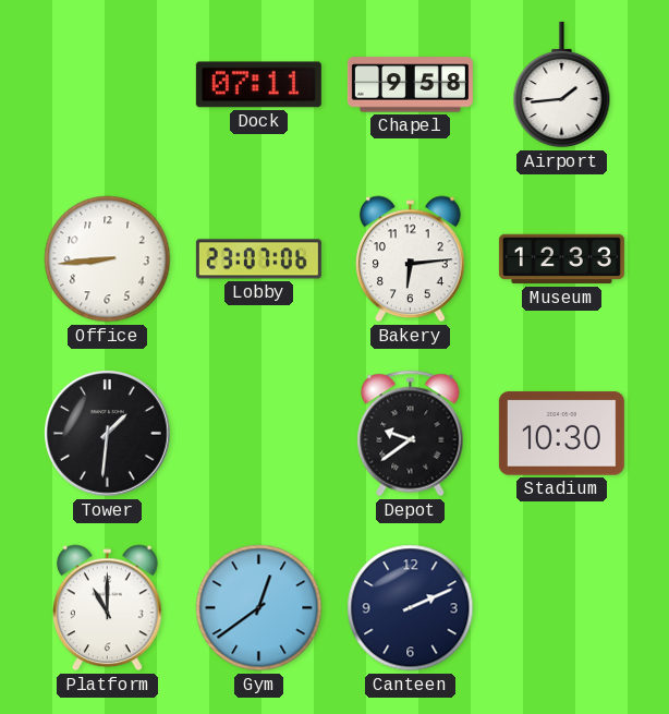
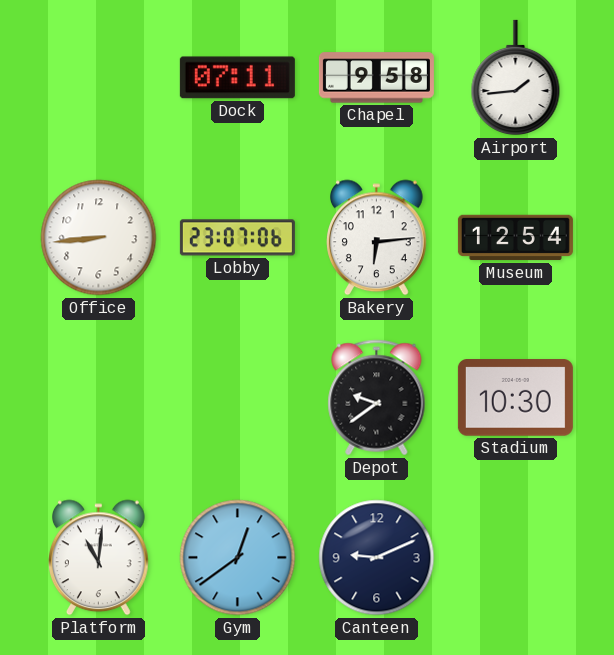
Museum: 12:33 -> 12:54
Tower: 1:31 -> none
Platform: 11:00 -> 11:01
Canteen: 2:11 -> 9:11
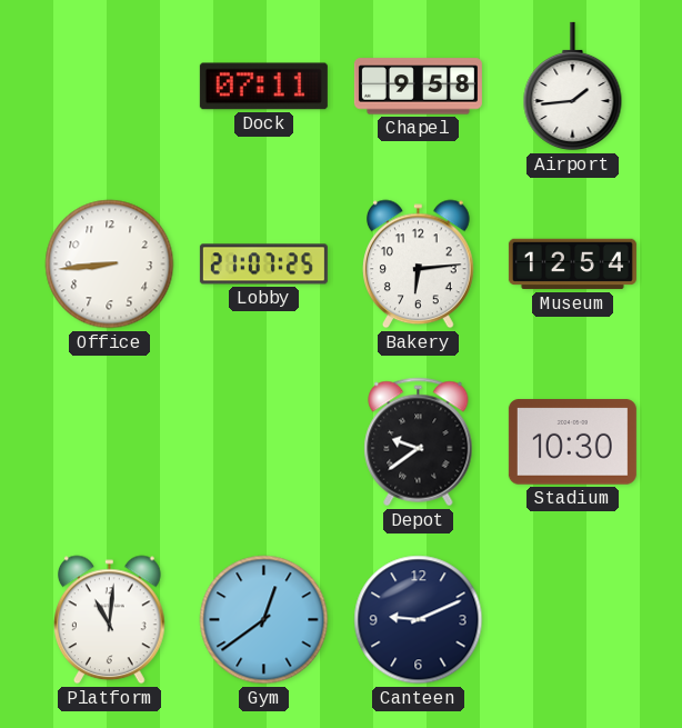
Lobby: 23:07 -> 21:07
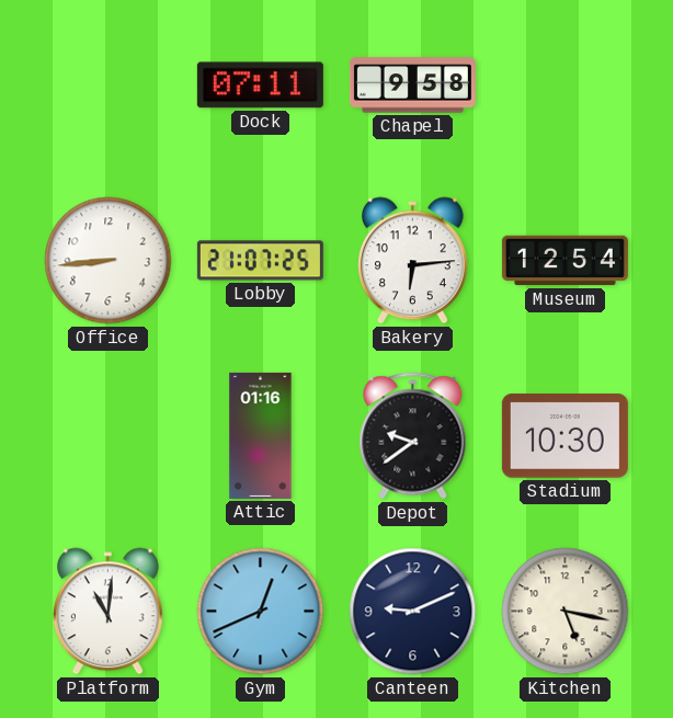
Airport: 1:44 -> none
Attic: none -> 01:16
Gym: 12:39 -> 12:41
Kitchen: none -> 5:17
